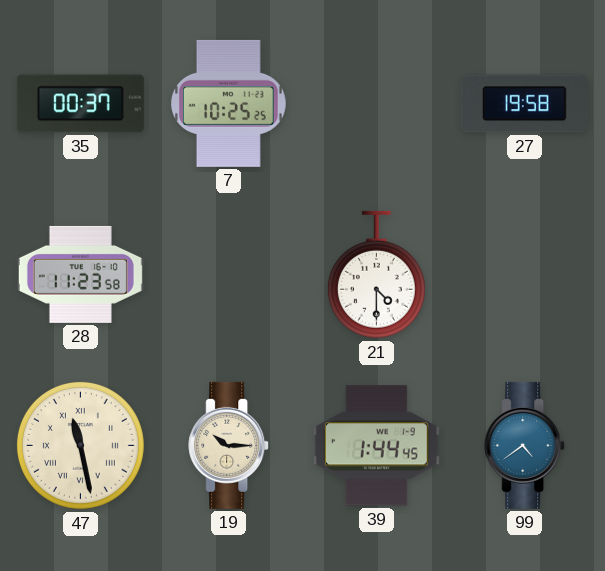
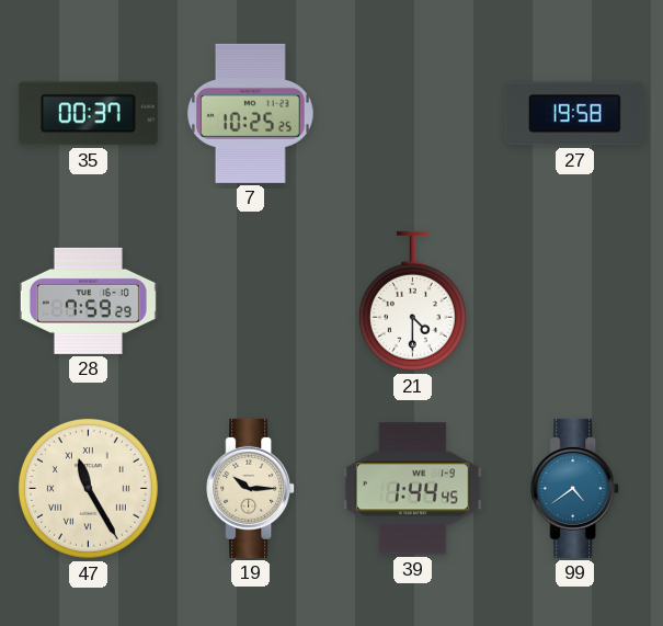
28: 11:23 -> 7:59
47: 11:28 -> 11:25
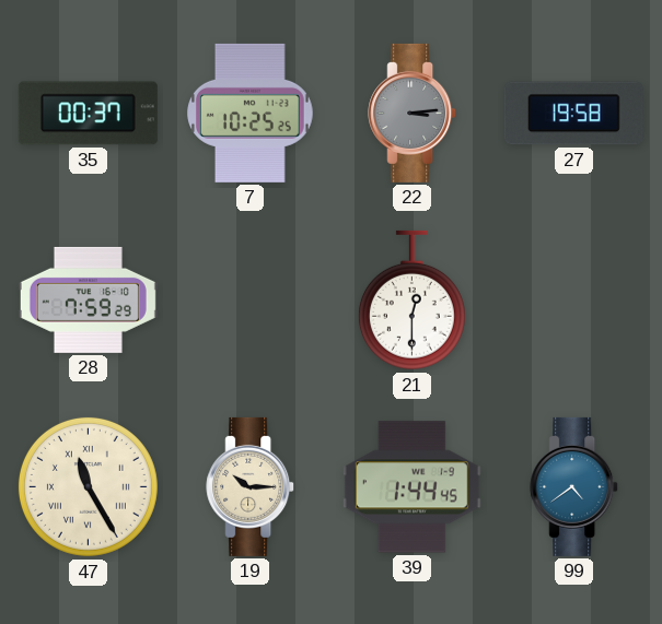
22: none -> 3:14
21: 4:30 -> 12:30
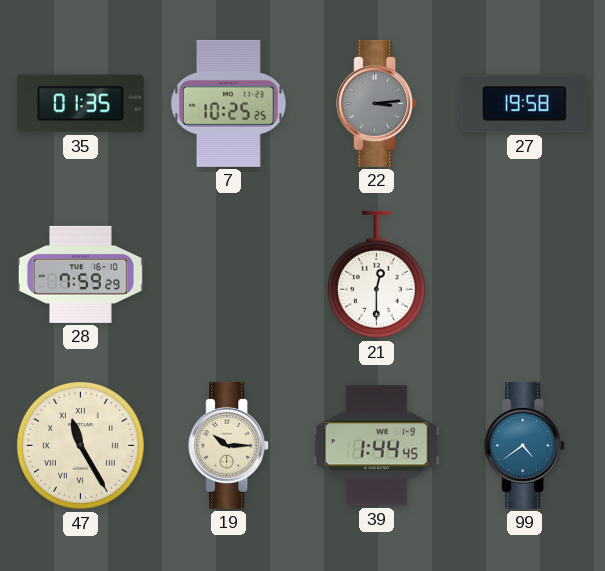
35: 00:37 -> 01:35
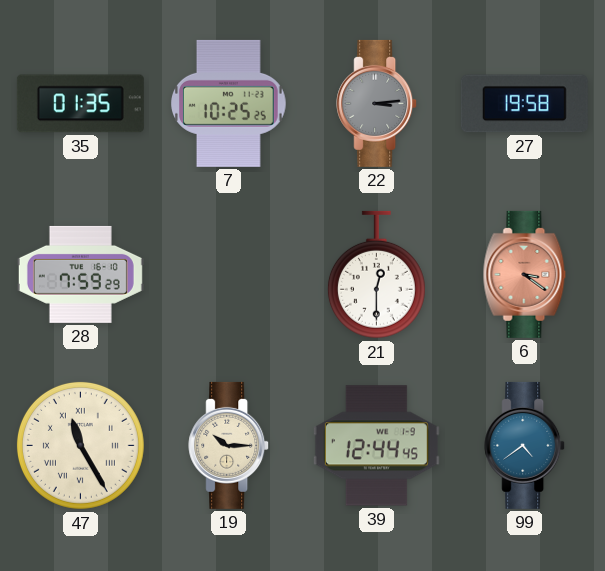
6: none -> 3:21
39: 1:44 -> 12:44
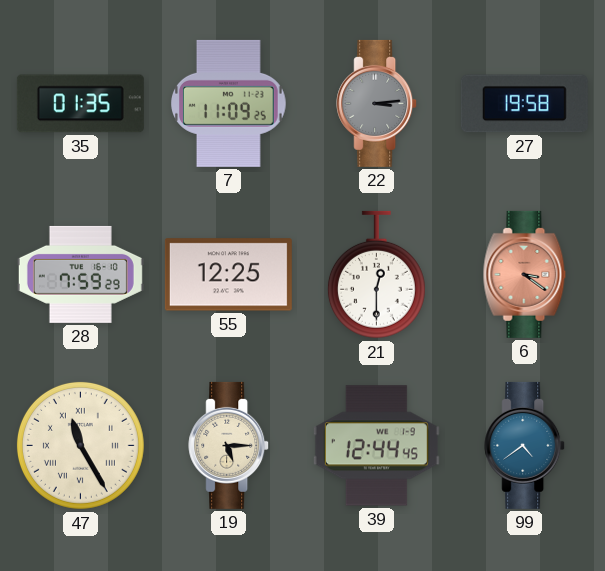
7: 10:25 -> 11:09
55: none -> 12:25
19: 10:15 -> 5:15
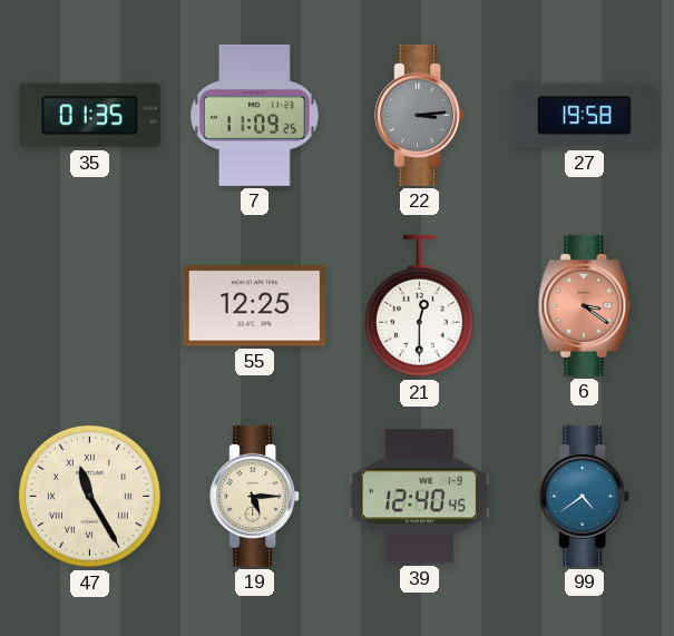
28: 7:59 -> none
39: 12:44 -> 12:40
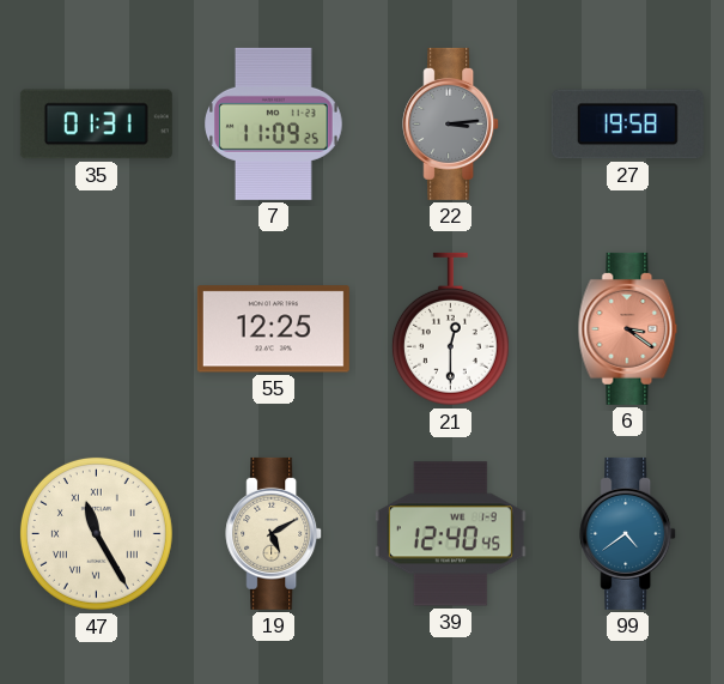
35: 01:35 -> 01:31
19: 5:15 -> 5:10
